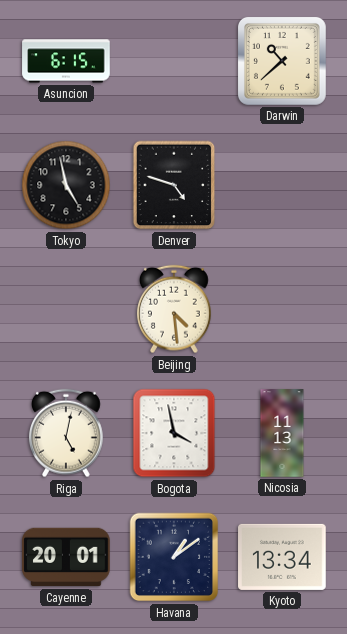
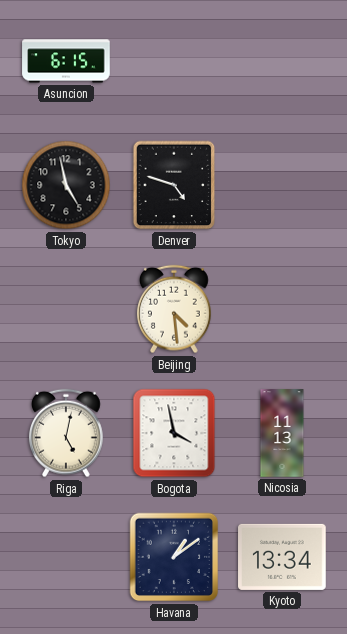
Darwin: 10:38 -> none
Cayenne: 20:01 -> none
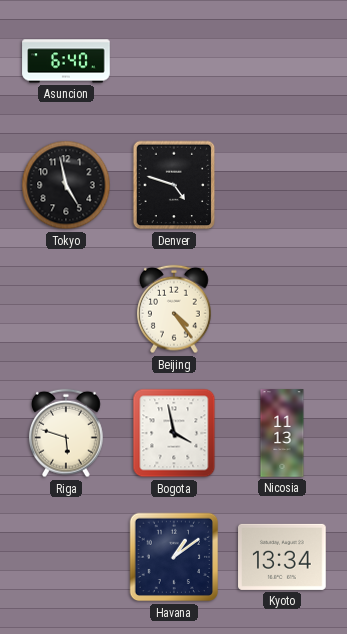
Asuncion: 6:15 -> 6:40
Beijing: 4:29 -> 4:24
Riga: 5:02 -> 5:48
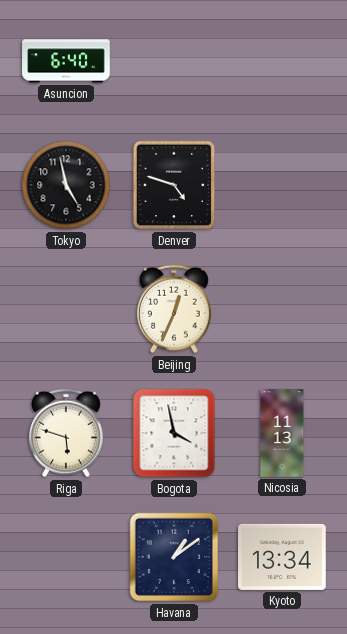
Beijing: 4:24 -> 12:34
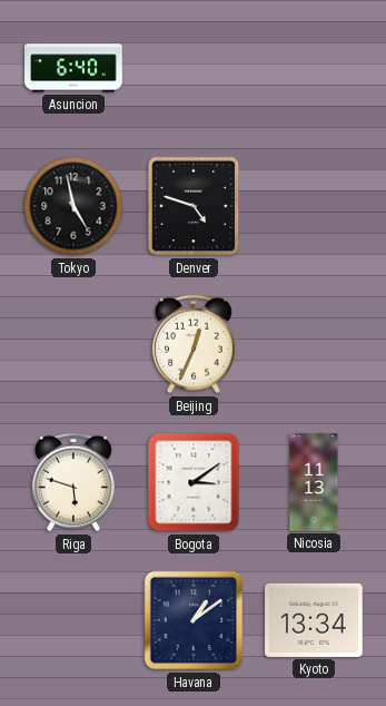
Bogota: 3:58 -> 3:09
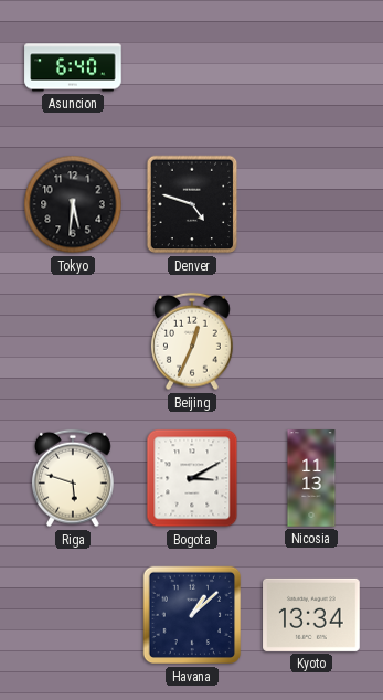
Tokyo: 4:58 -> 5:31
Bogota: 3:09 -> 3:10
Havana: 1:09 -> 1:08
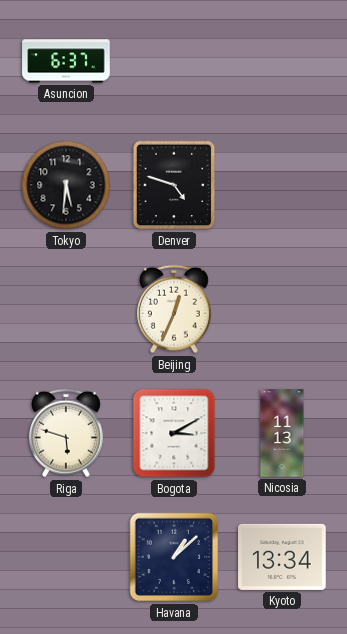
Asuncion: 6:40 -> 6:37
